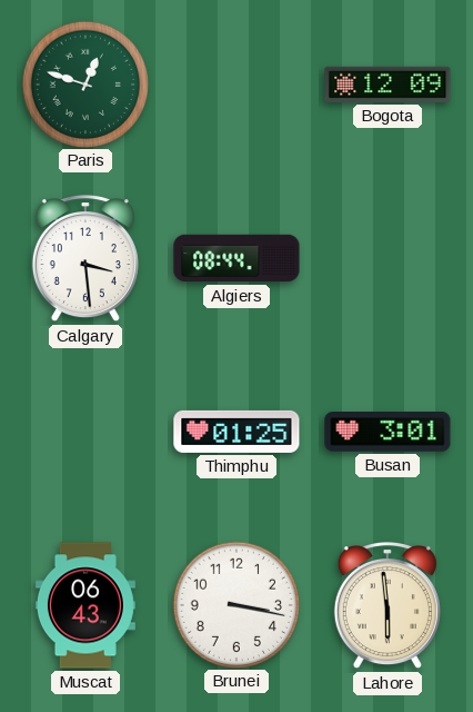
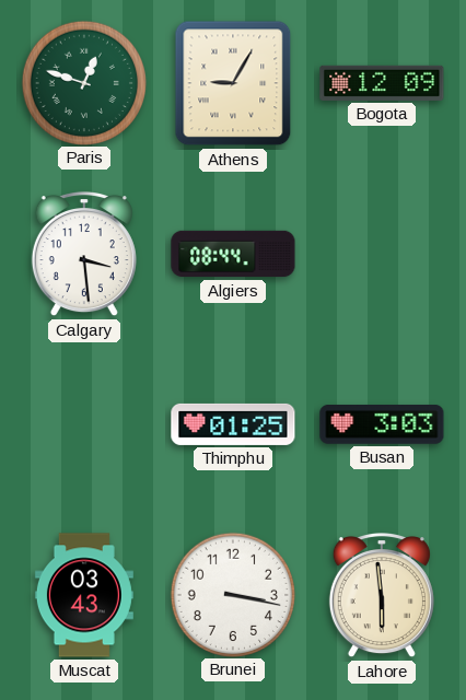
Athens: none -> 9:05
Busan: 3:01 -> 3:03
Muscat: 06:43 -> 03:43
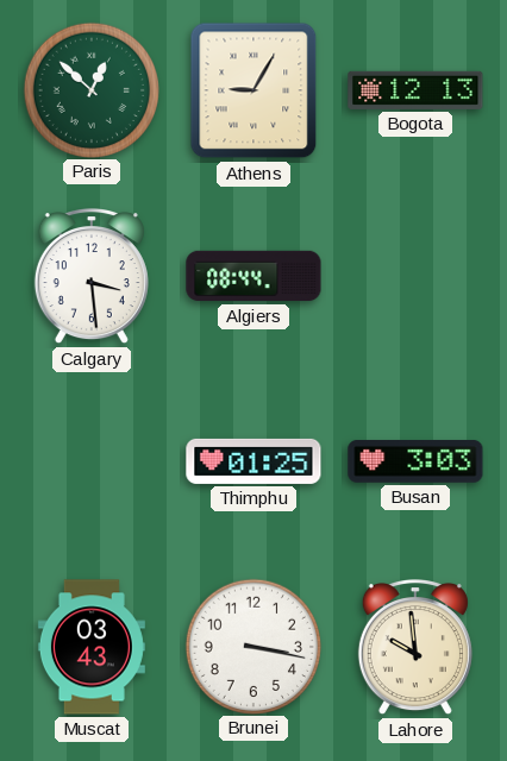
Paris: 12:48 -> 12:52
Bogota: 12:09 -> 12:13
Lahore: 5:59 -> 9:59
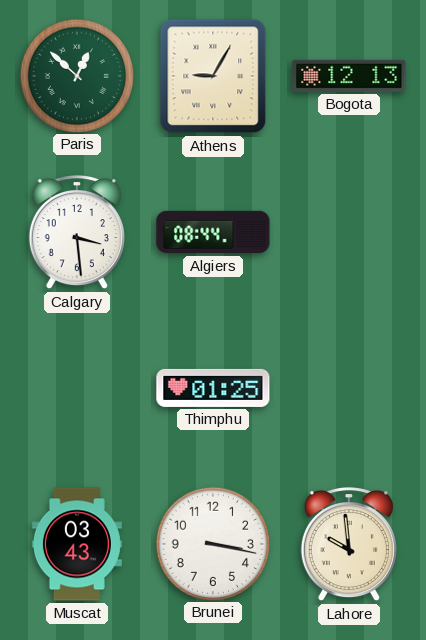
Busan: 3:03 -> none
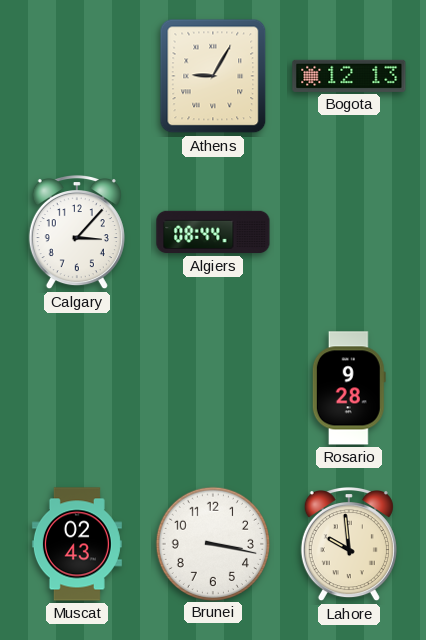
Paris: 12:52 -> none
Calgary: 3:29 -> 3:07
Thimphu: 01:25 -> none
Rosario: none -> 9:28
Muscat: 03:43 -> 02:43
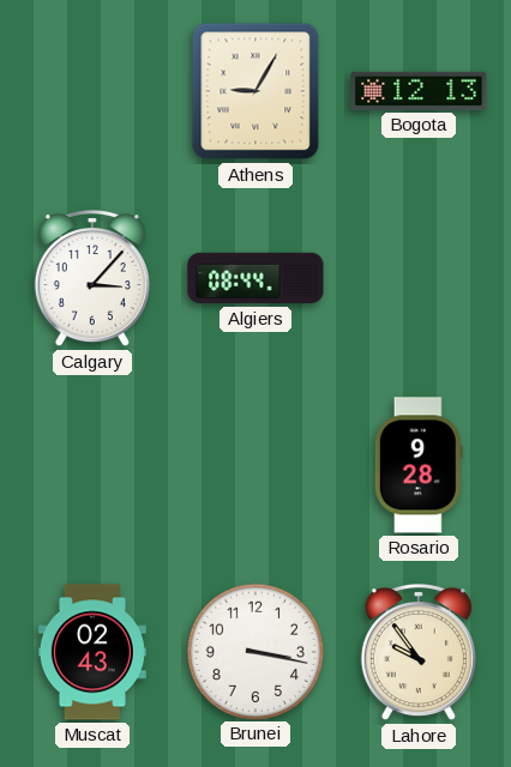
Lahore: 9:59 -> 9:54
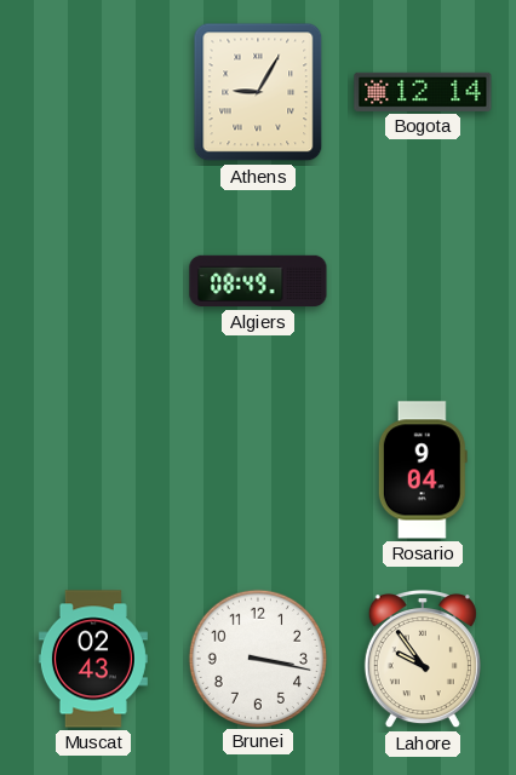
Bogota: 12:13 -> 12:14
Calgary: 3:07 -> none
Algiers: 08:44 -> 08:49
Rosario: 9:28 -> 9:04
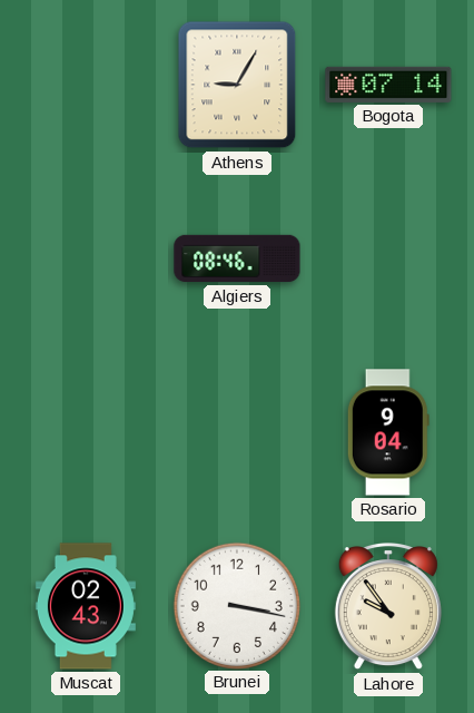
Bogota: 12:14 -> 07:14
Algiers: 08:49 -> 08:46
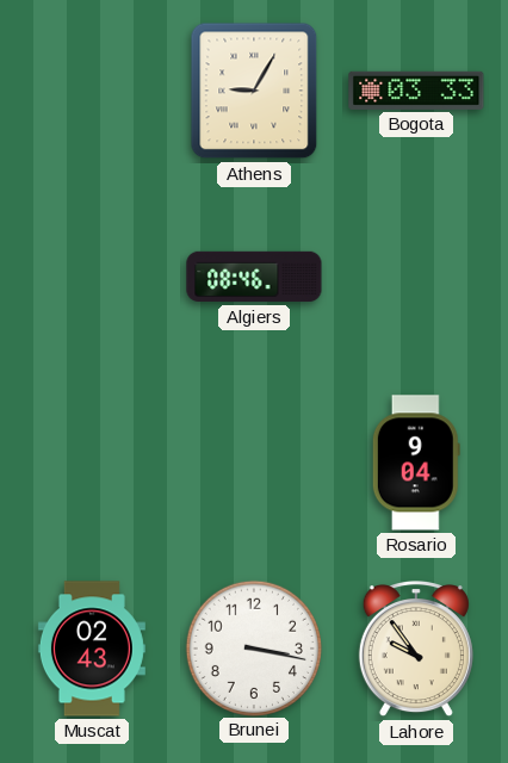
Bogota: 07:14 -> 03:33
